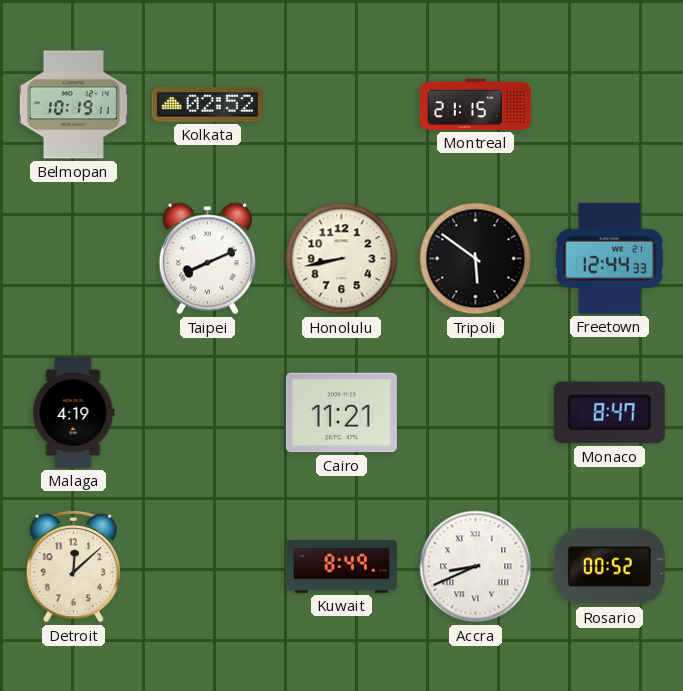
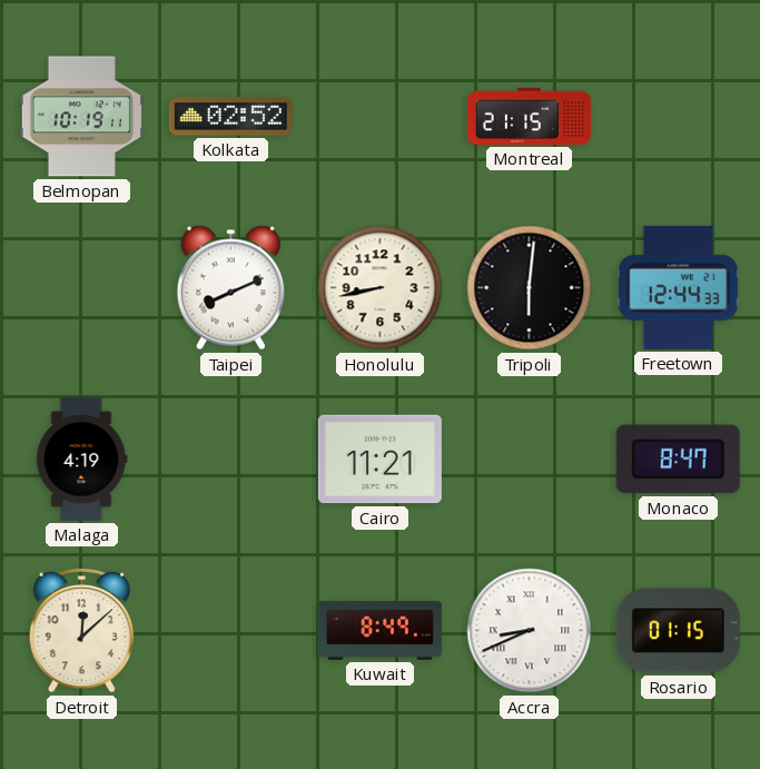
Tripoli: 5:51 -> 6:01
Rosario: 00:52 -> 01:15
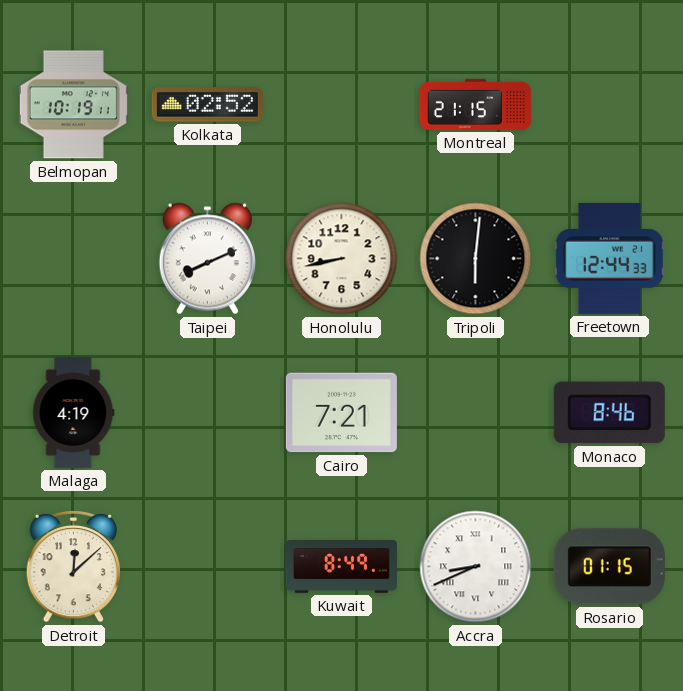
Cairo: 11:21 -> 7:21
Monaco: 8:47 -> 8:46
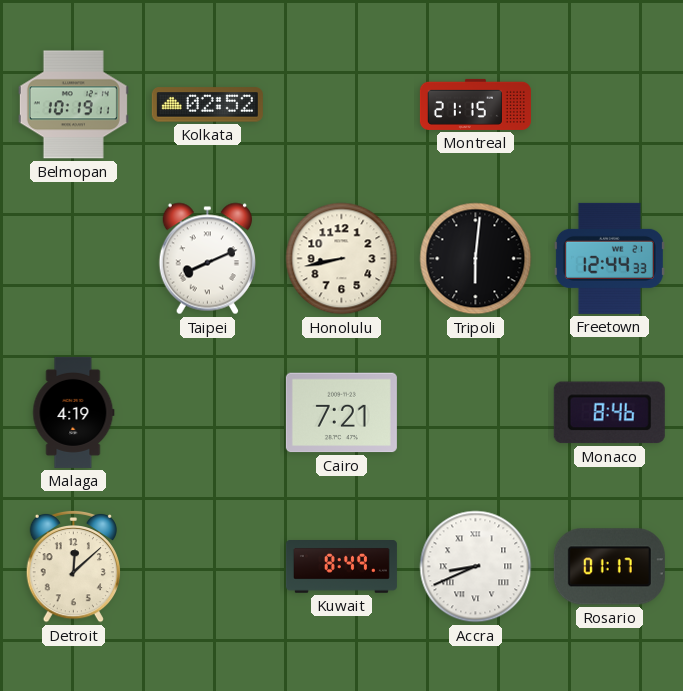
Rosario: 01:15 -> 01:17
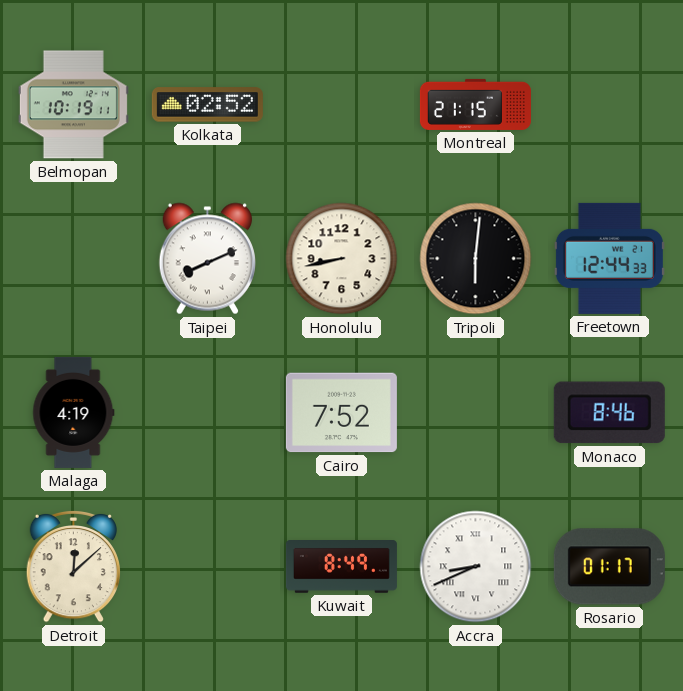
Cairo: 7:21 -> 7:52
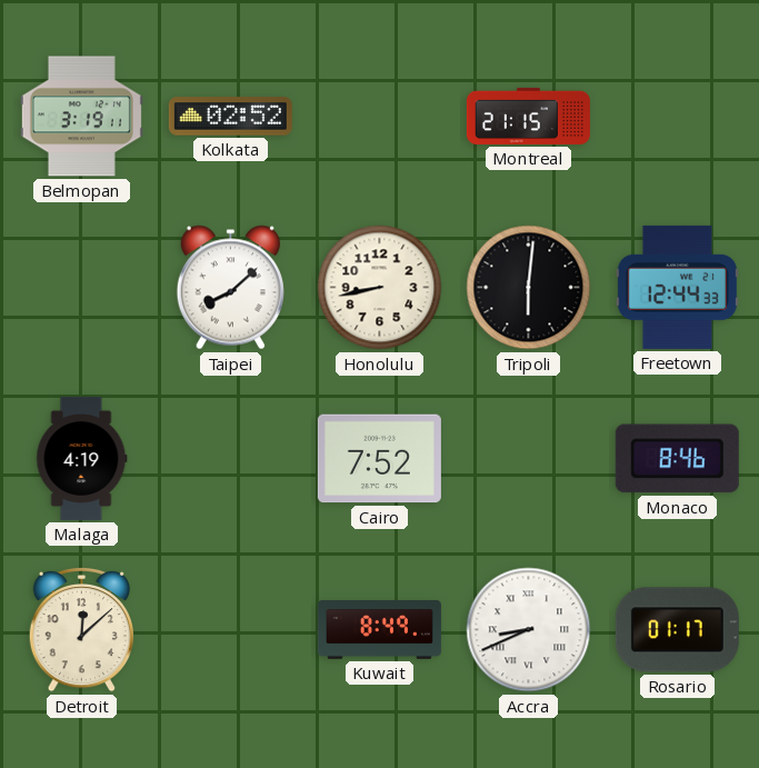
Belmopan: 10:19 -> 3:19
Taipei: 8:11 -> 8:08
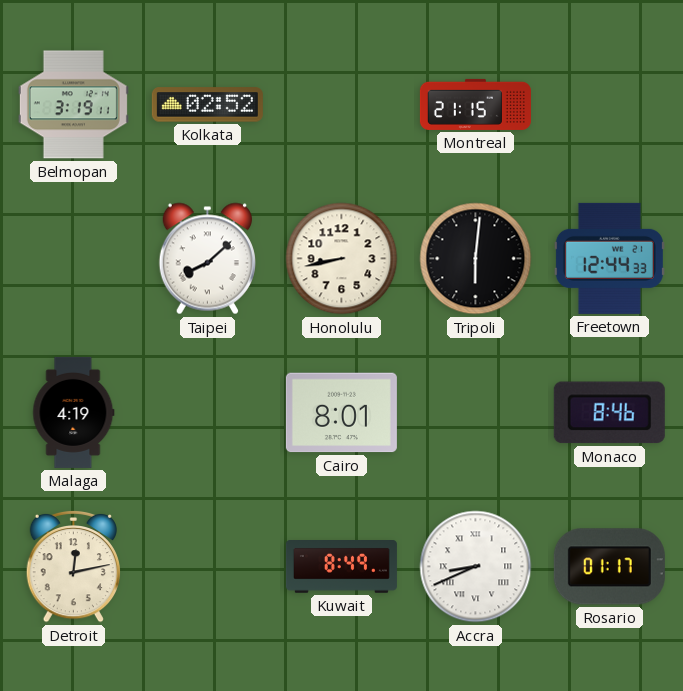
Cairo: 7:52 -> 8:01
Detroit: 12:08 -> 12:13
